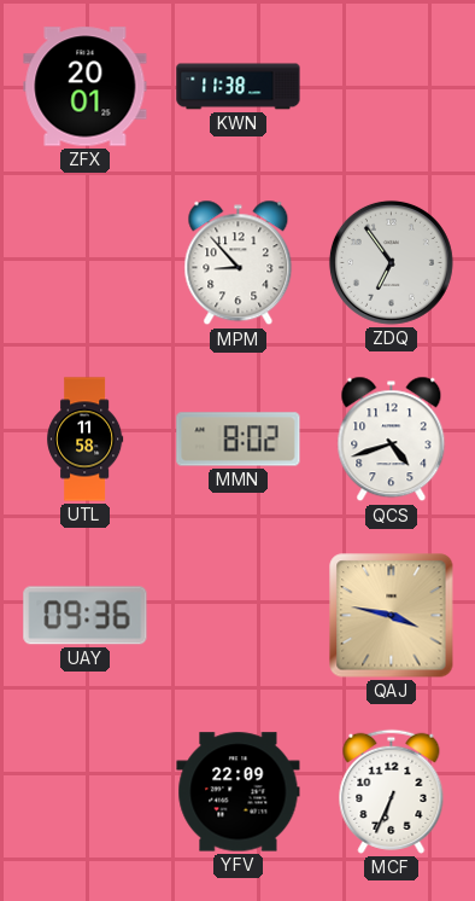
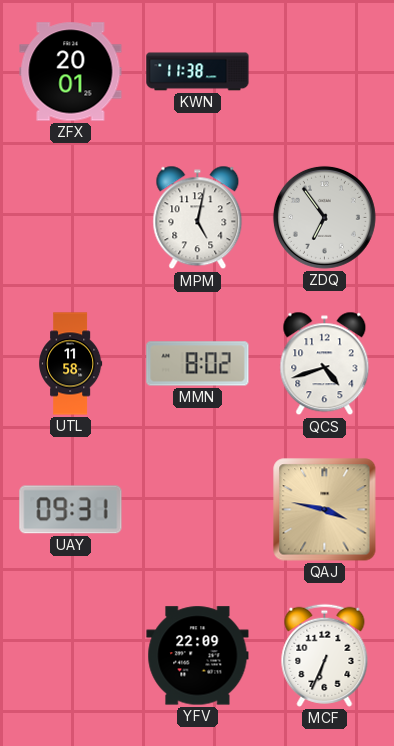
MPM: 8:53 -> 5:02
UAY: 09:36 -> 09:31
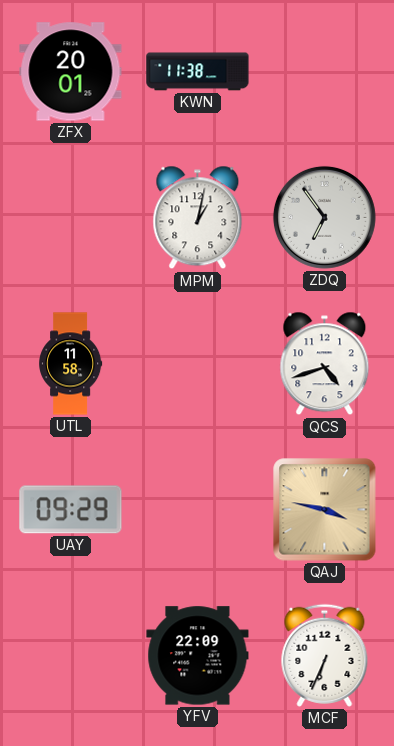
MPM: 5:02 -> 1:02
MMN: 8:02 -> none
UAY: 09:31 -> 09:29
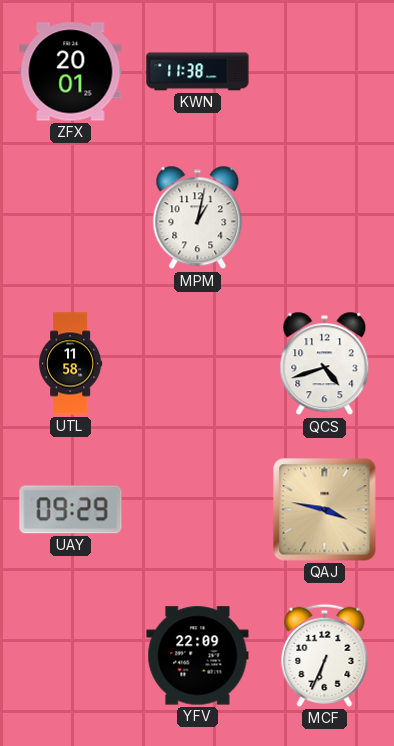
ZDQ: 6:54 -> none
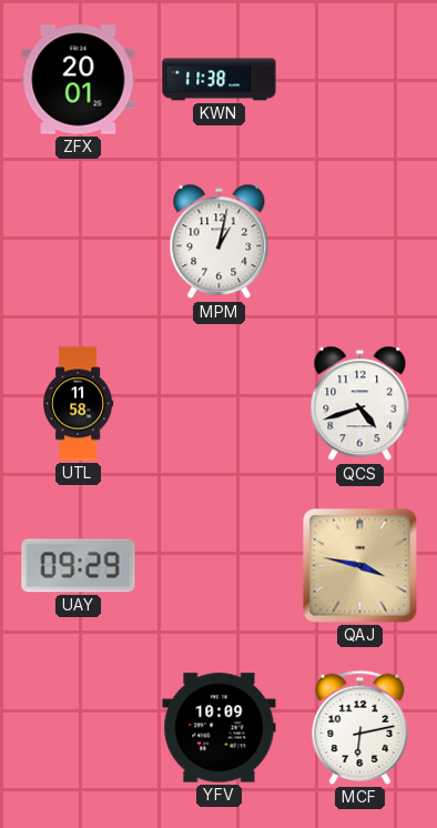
YFV: 22:09 -> 10:09
MCF: 6:34 -> 6:13
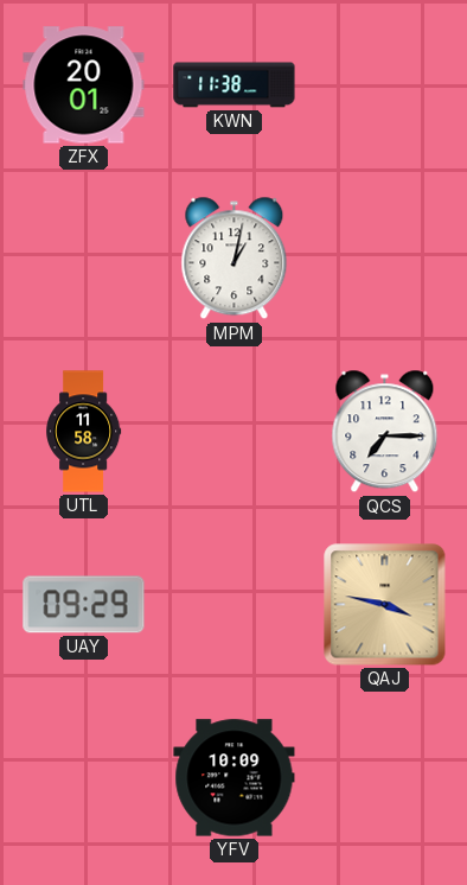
QCS: 4:42 -> 7:15
MCF: 6:13 -> none
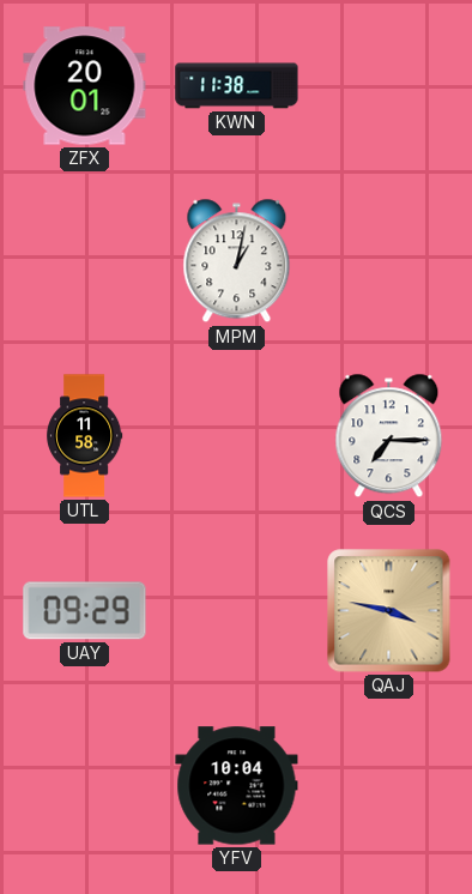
YFV: 10:09 -> 10:04
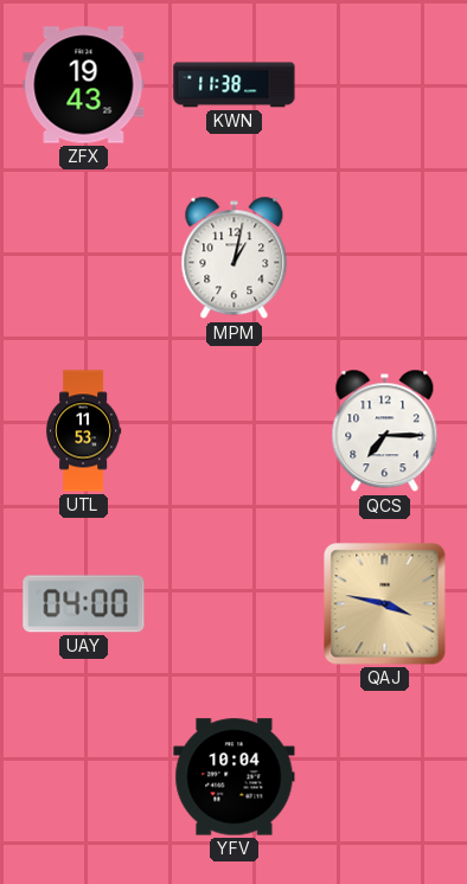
ZFX: 20:01 -> 19:43
UTL: 11:58 -> 11:53
UAY: 09:29 -> 04:00
